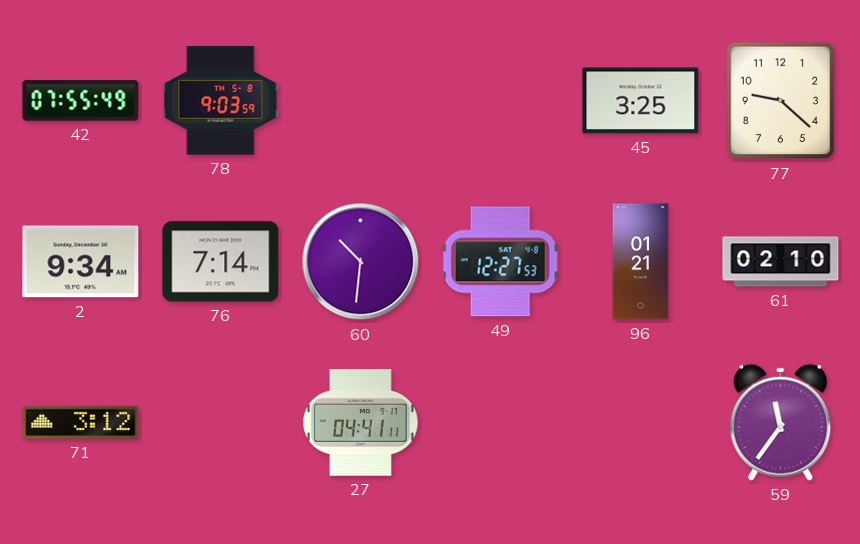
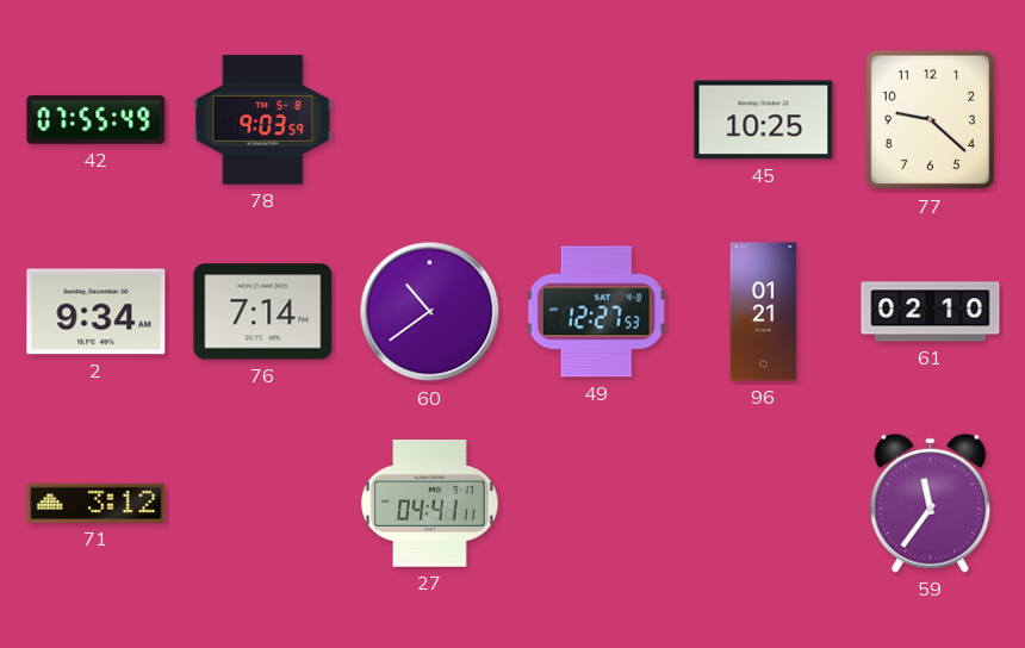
45: 3:25 -> 10:25
60: 10:31 -> 10:39
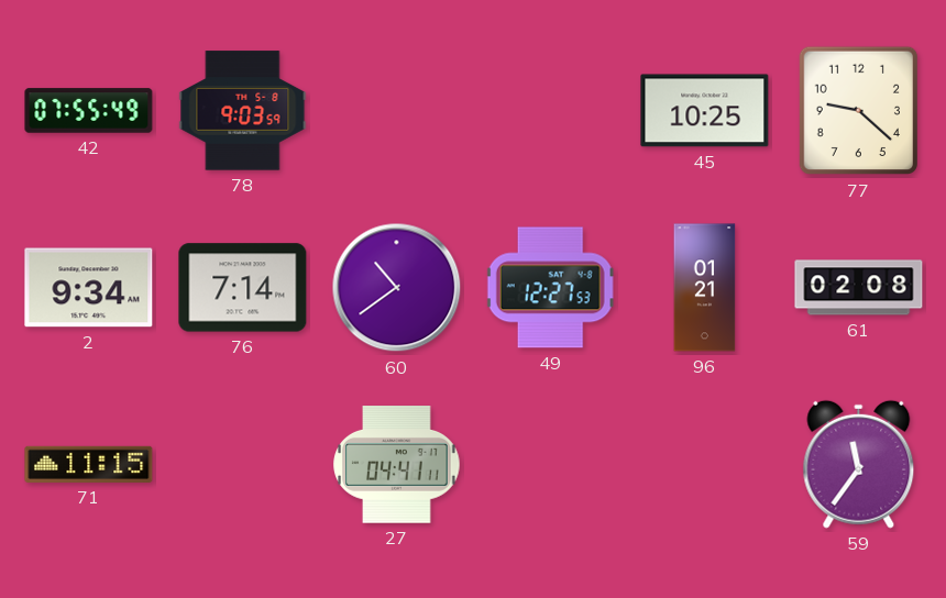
61: 02:10 -> 02:08
71: 3:12 -> 11:15
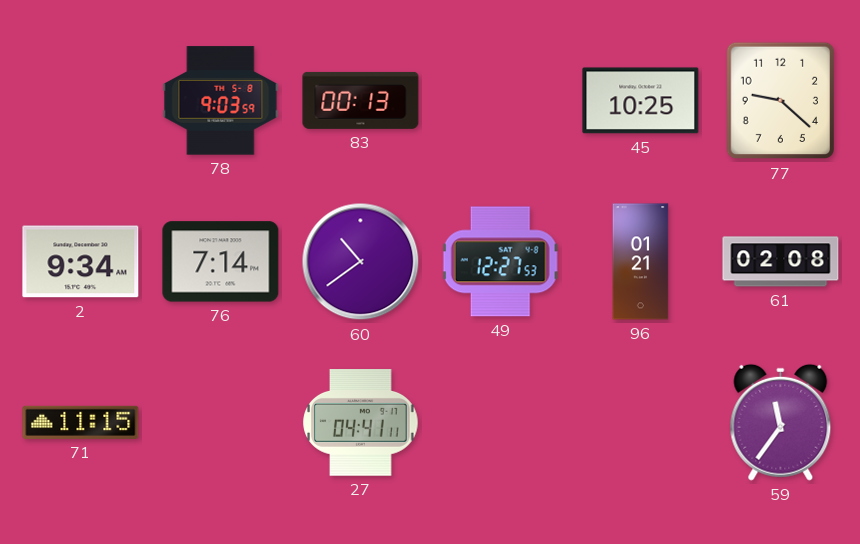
42: 07:55 -> none
83: none -> 00:13
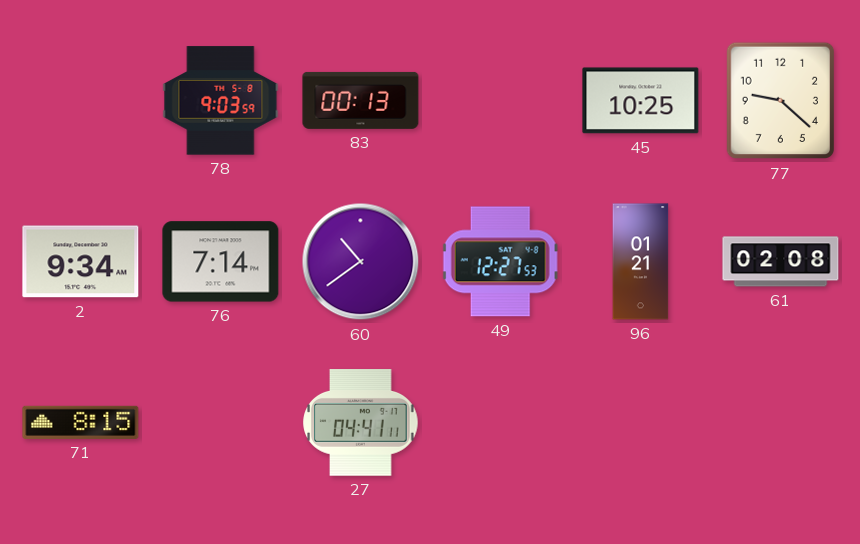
71: 11:15 -> 8:15
59: 11:36 -> none
